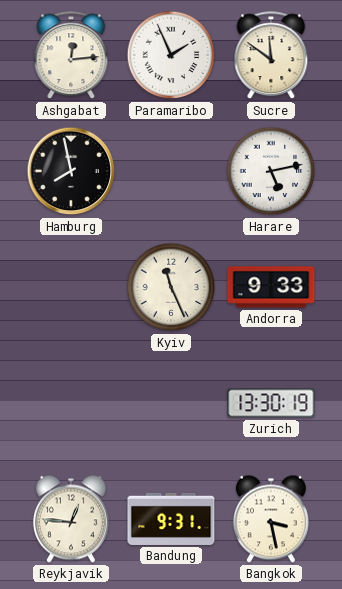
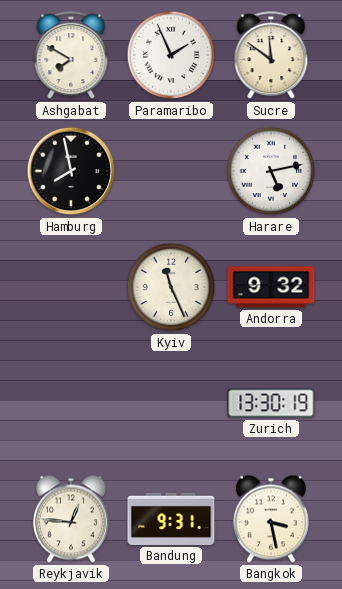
Ashgabat: 12:14 -> 7:50
Andorra: 9:33 -> 9:32
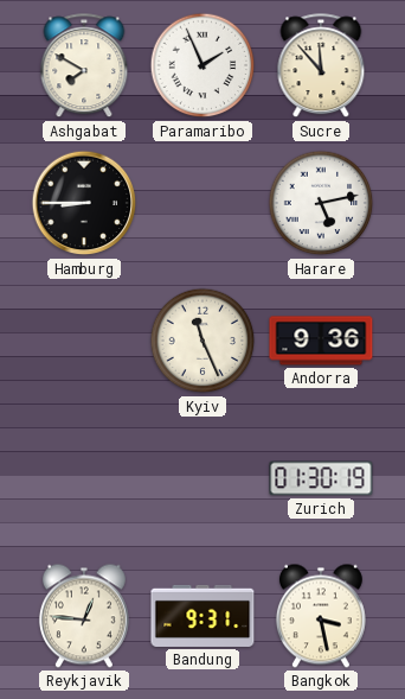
Sucre: 11:51 -> 11:53
Hamburg: 7:58 -> 8:45
Andorra: 9:32 -> 9:36
Zurich: 13:30 -> 01:30
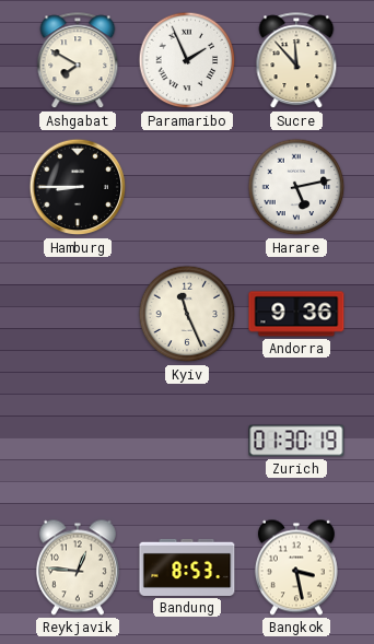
Bandung: 9:31 -> 8:53
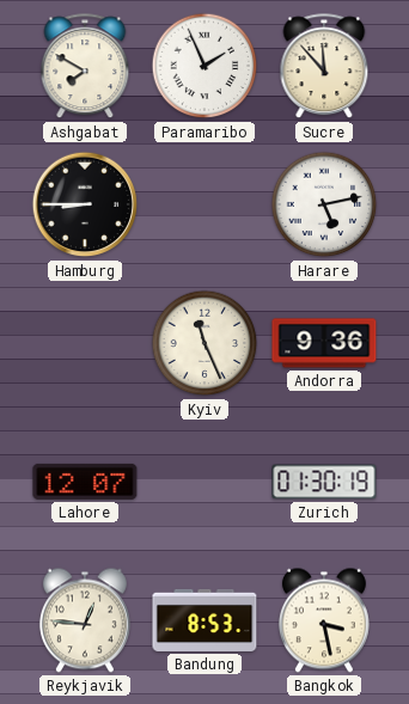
Lahore: none -> 12:07
